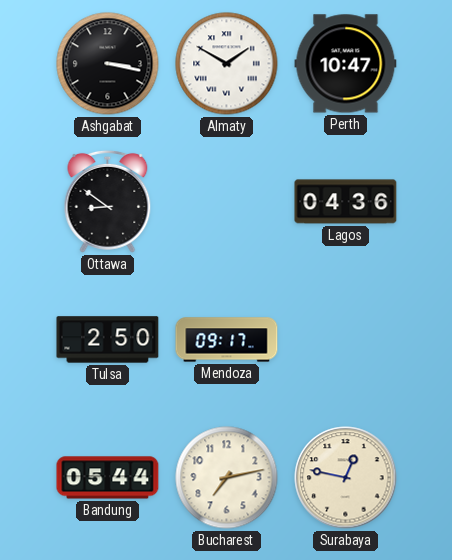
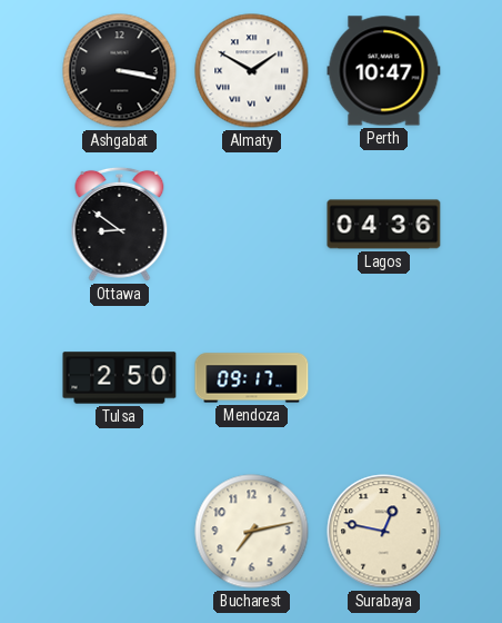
Bandung: 05:44 -> none
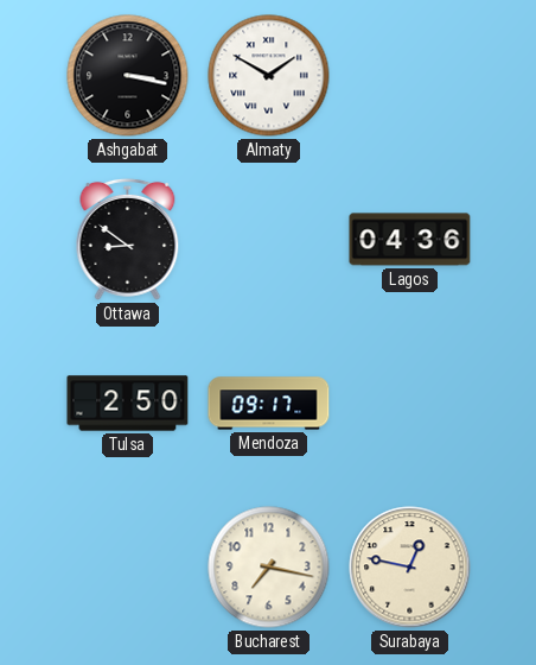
Perth: 10:47 -> none
Bucharest: 7:13 -> 7:17
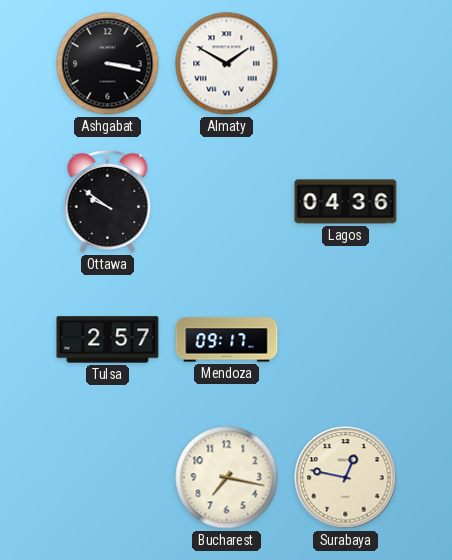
Ottawa: 8:51 -> 9:51
Tulsa: 2:50 -> 2:57
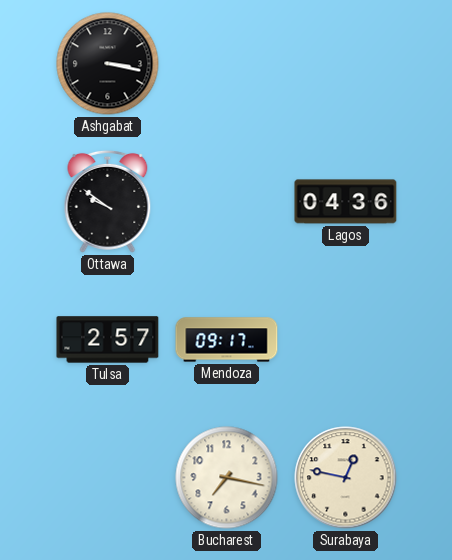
Almaty: 1:50 -> none
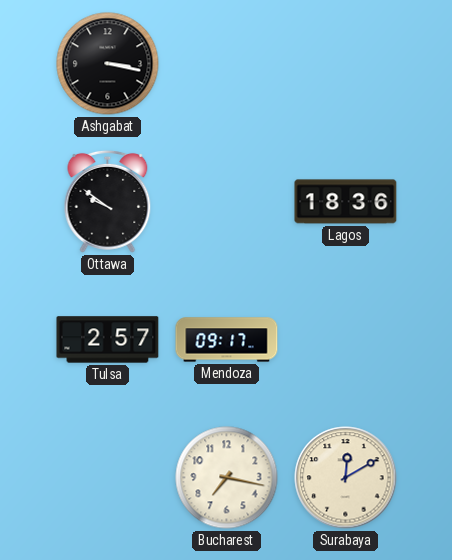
Lagos: 04:36 -> 18:36
Surabaya: 12:47 -> 12:10
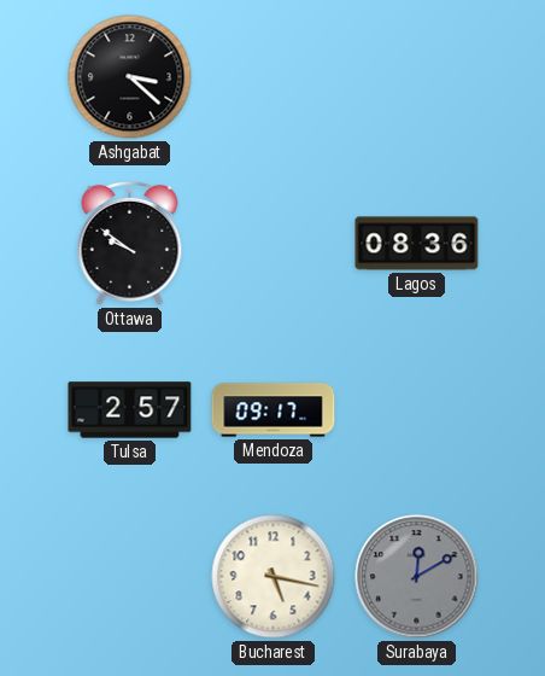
Ashgabat: 3:17 -> 3:22
Lagos: 18:36 -> 08:36
Bucharest: 7:17 -> 5:17
Surabaya dial: cream -> grey
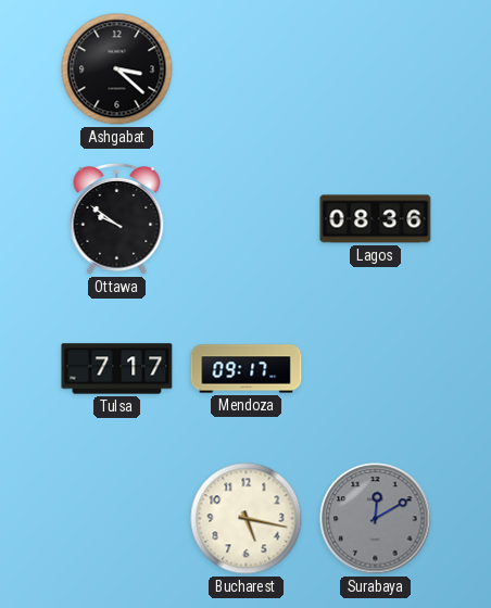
Tulsa: 2:57 -> 7:17
